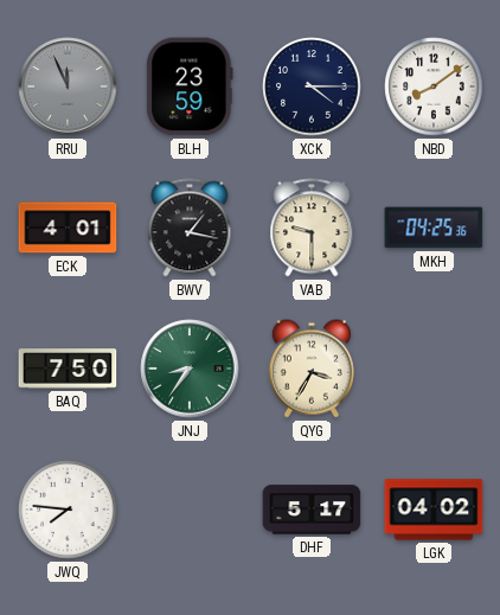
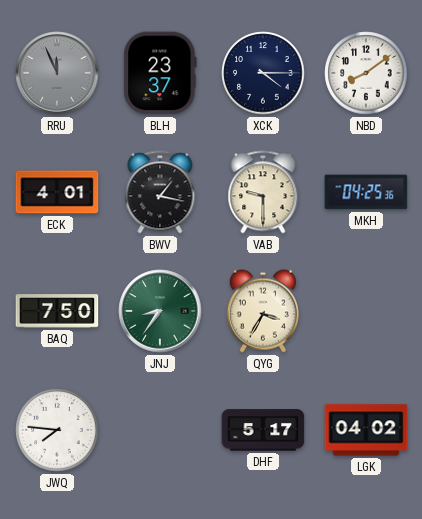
BLH: 23:59 -> 23:37
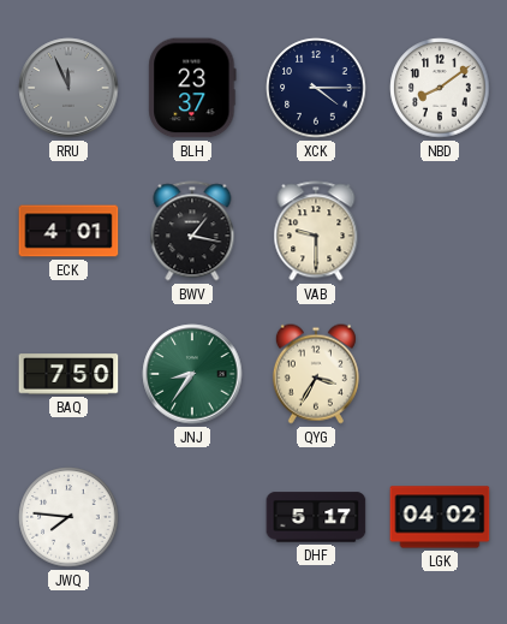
MKH: 04:25 -> none
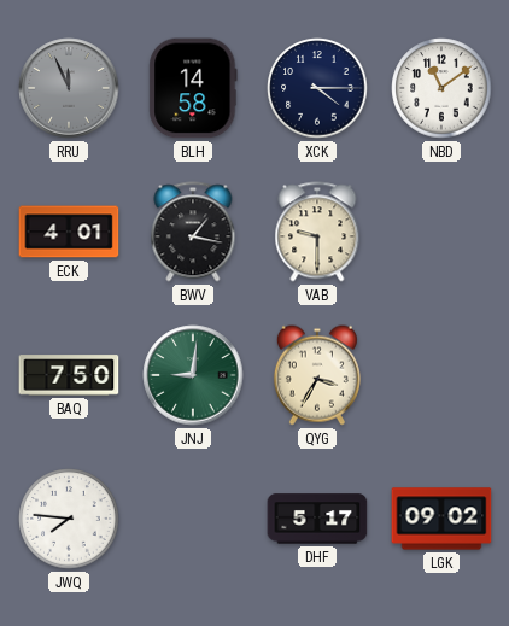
BLH: 23:37 -> 14:58
NBD: 8:09 -> 11:09
JNJ: 8:36 -> 9:01
LGK: 04:02 -> 09:02
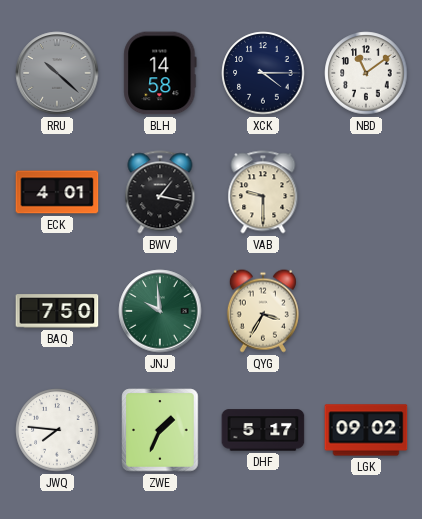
RRU: 11:56 -> 10:22
JNJ: 9:01 -> 9:59
ZWE: none -> 1:34
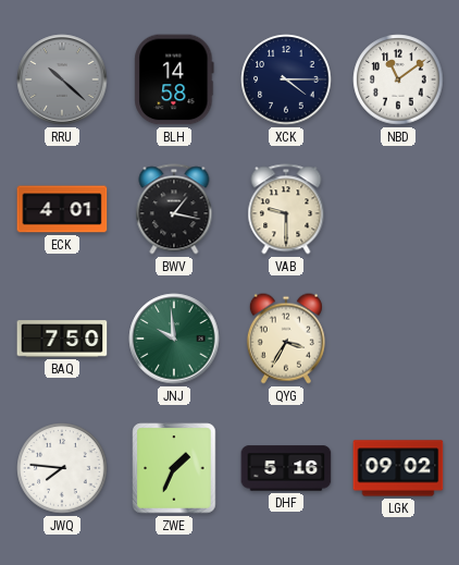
DHF: 5:17 -> 5:16
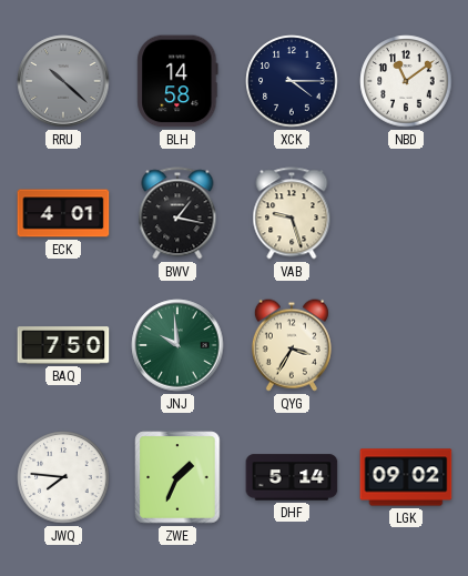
VAB: 9:30 -> 9:27
DHF: 5:16 -> 5:14
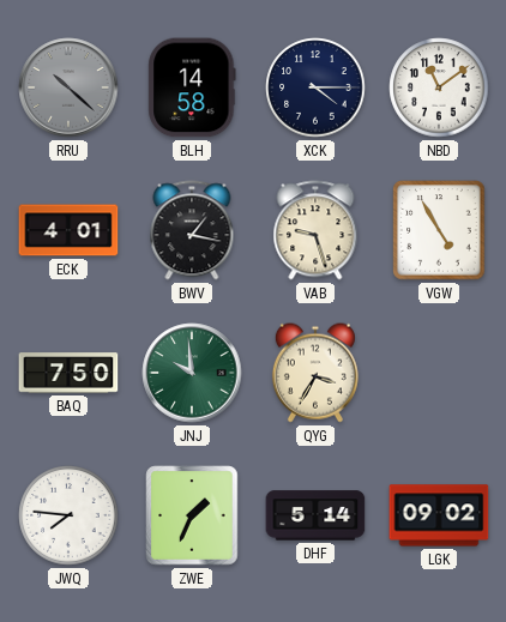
VGW: none -> 4:55
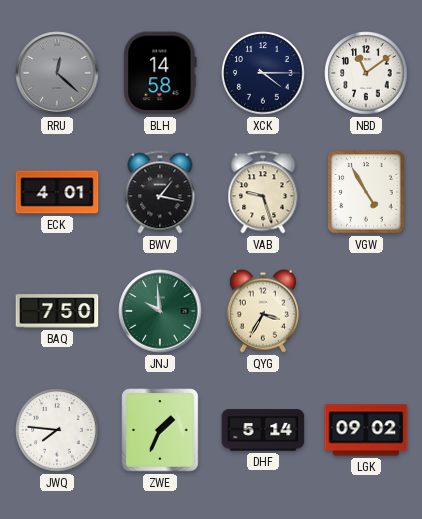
RRU: 10:22 -> 12:22
